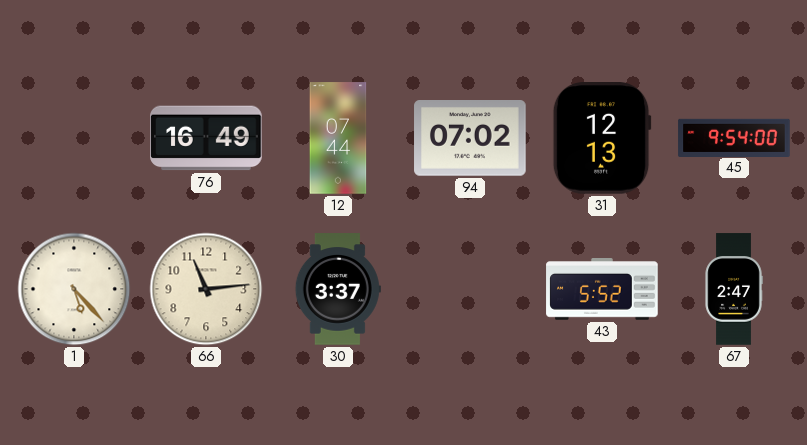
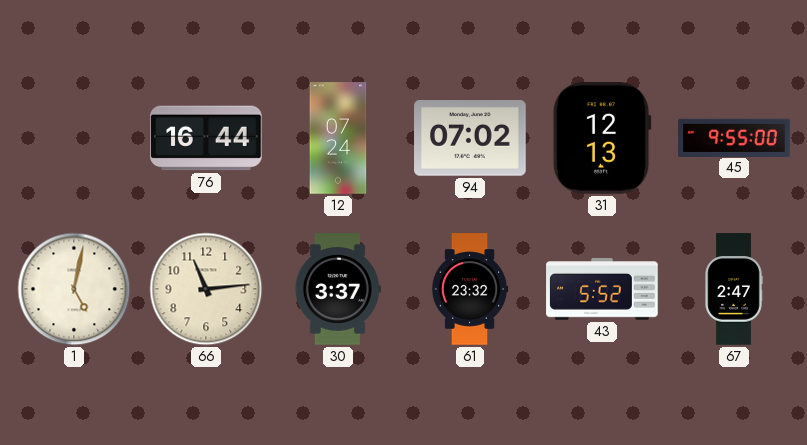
76: 16:49 -> 16:44
12: 07:44 -> 07:24
45: 9:54 -> 9:55
1: 5:23 -> 5:02
61: none -> 23:32
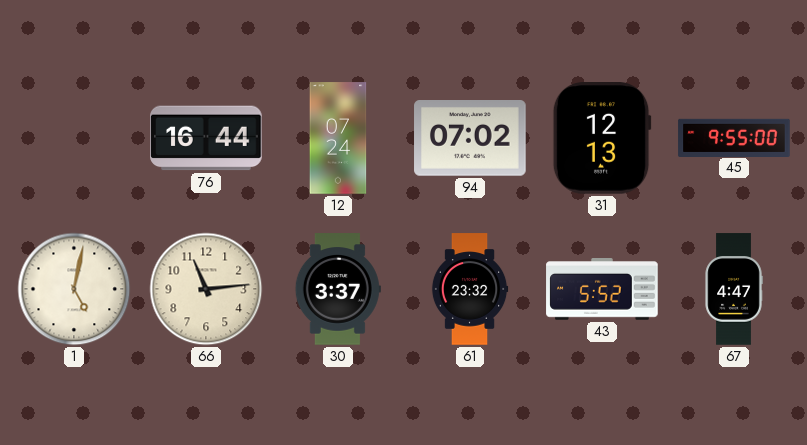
67: 2:47 -> 4:47
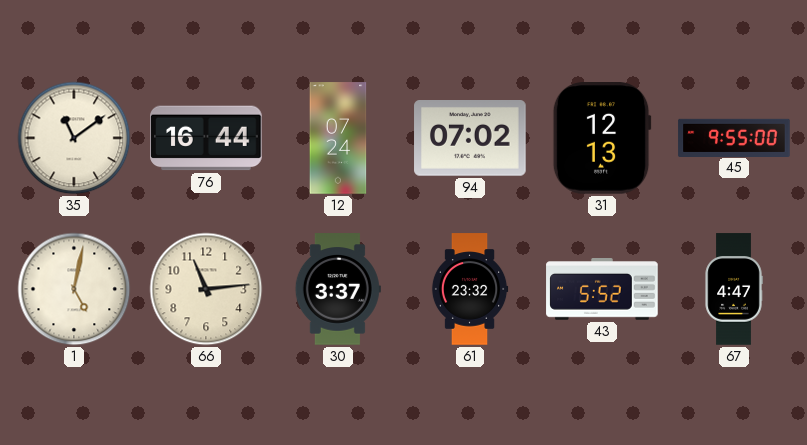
35: none -> 11:09
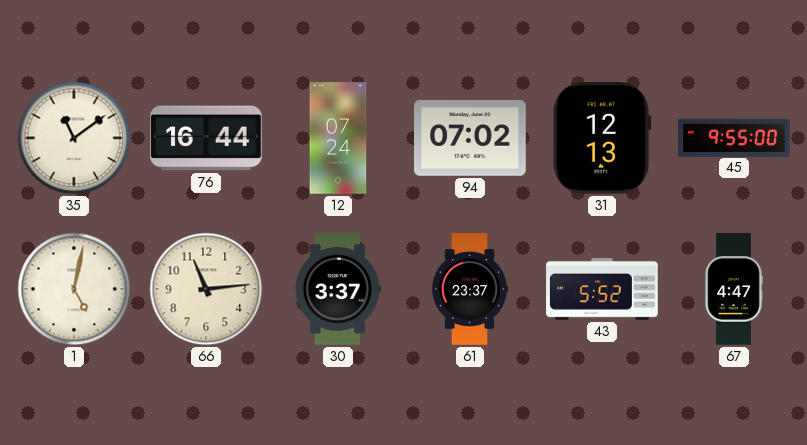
61: 23:32 -> 23:37
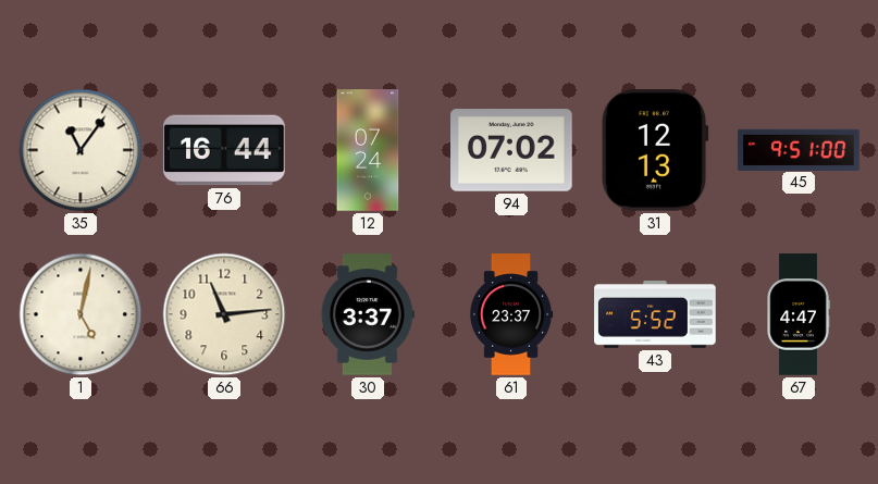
35: 11:09 -> 11:06
45: 9:55 -> 9:51
